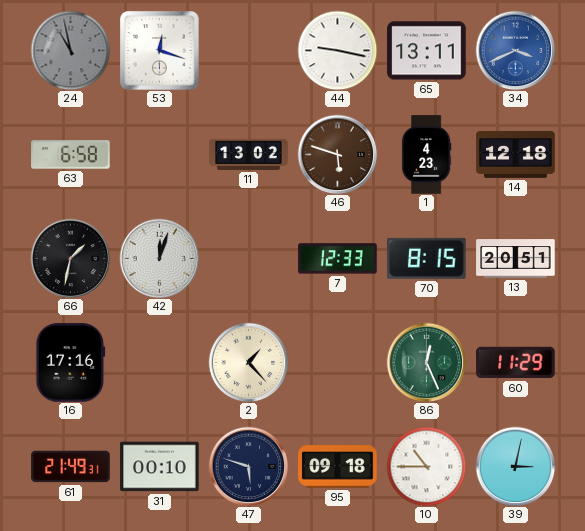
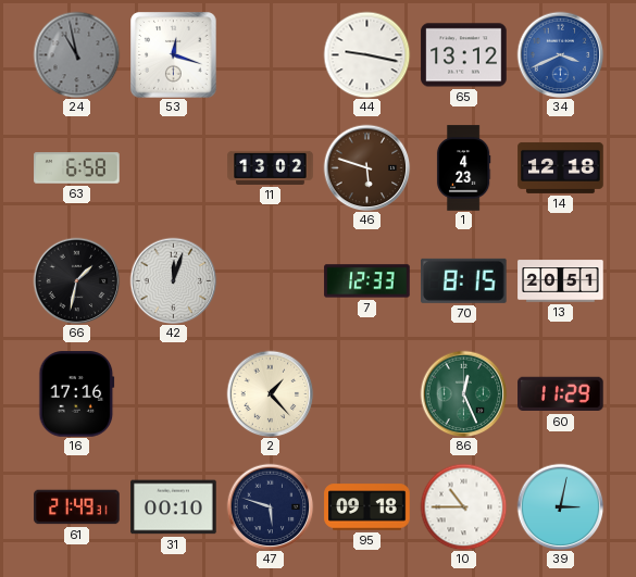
65: 13:11 -> 13:12
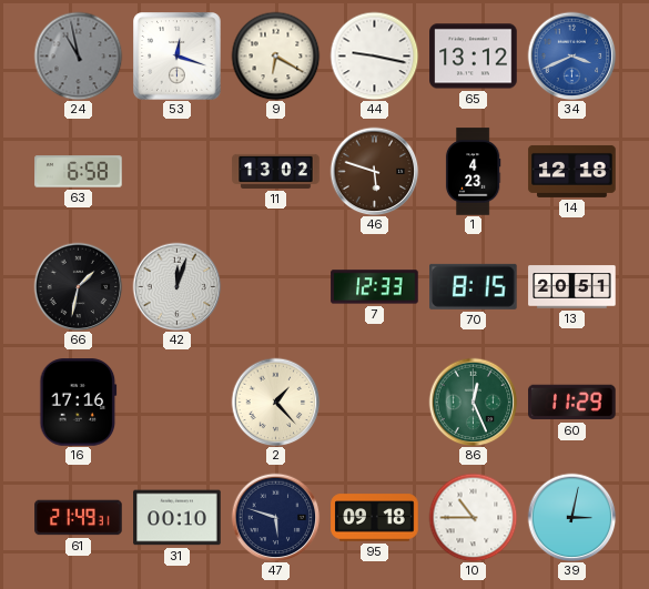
9: none -> 6:20
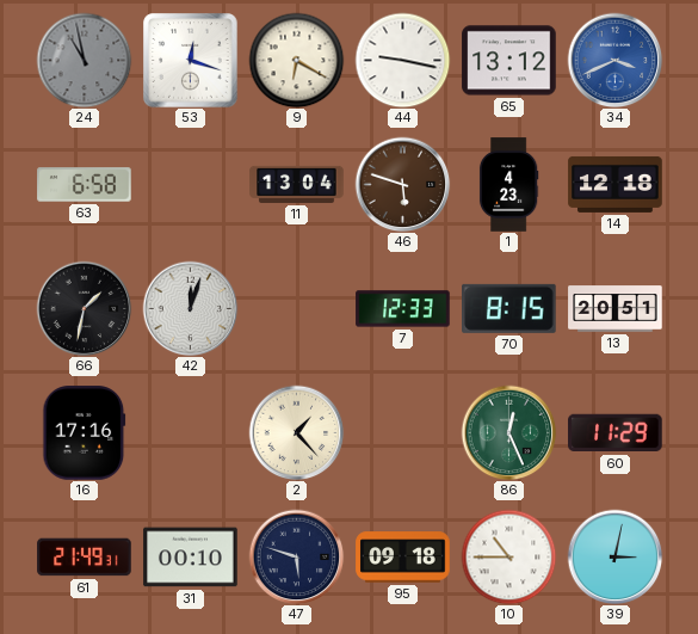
11: 13:02 -> 13:04
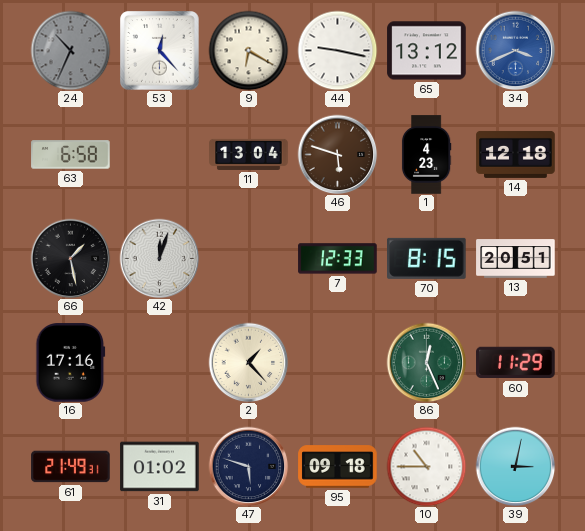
24: 10:58 -> 10:34
53: 12:18 -> 12:23
66: 1:32 -> 1:28
31: 00:10 -> 01:02
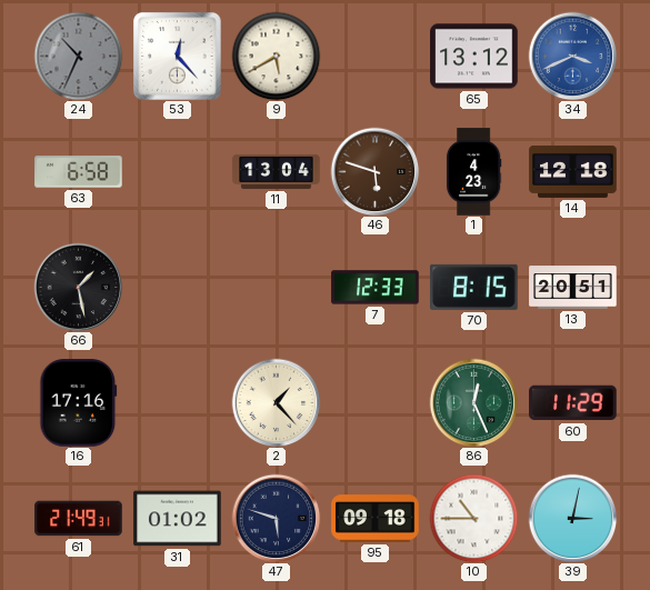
9: 6:20 -> 5:40
44: 9:17 -> none
42: 12:03 -> none
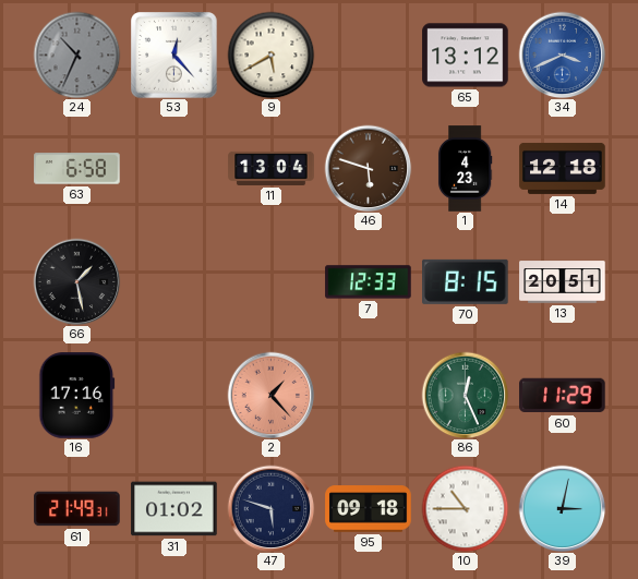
2 dial: cream -> salmon
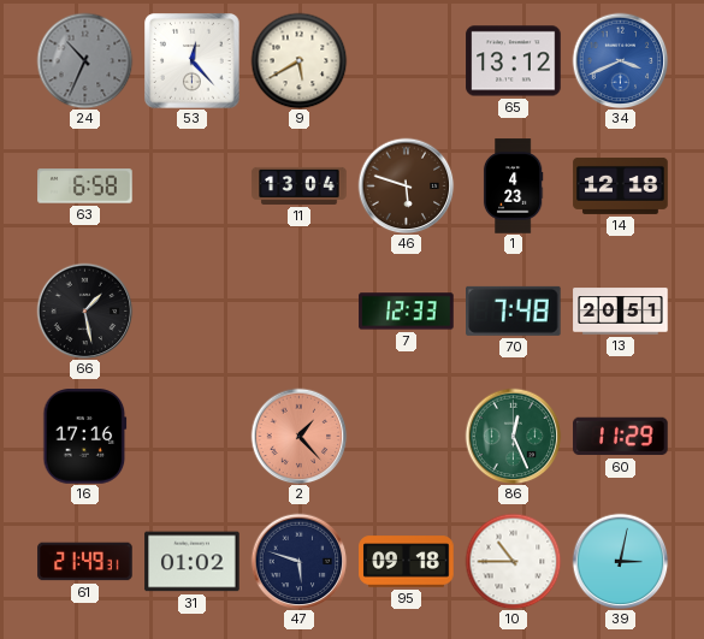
70: 8:15 -> 7:48
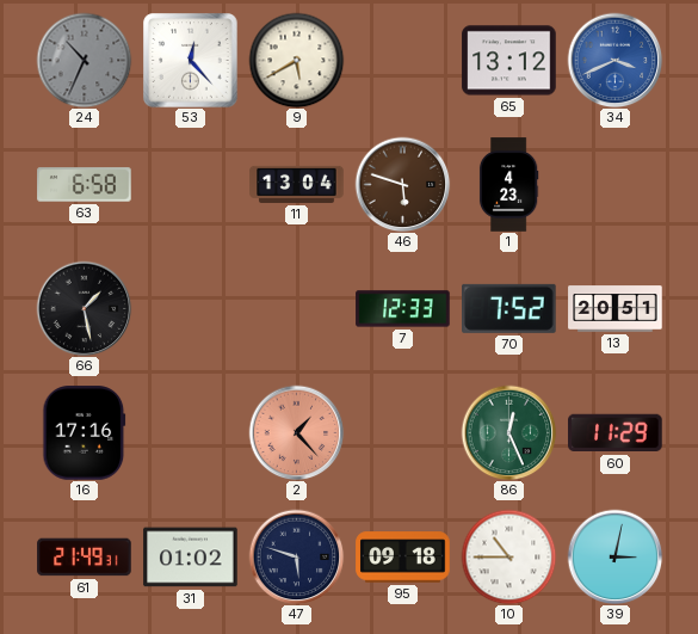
14: 12:18 -> none
70: 7:48 -> 7:52
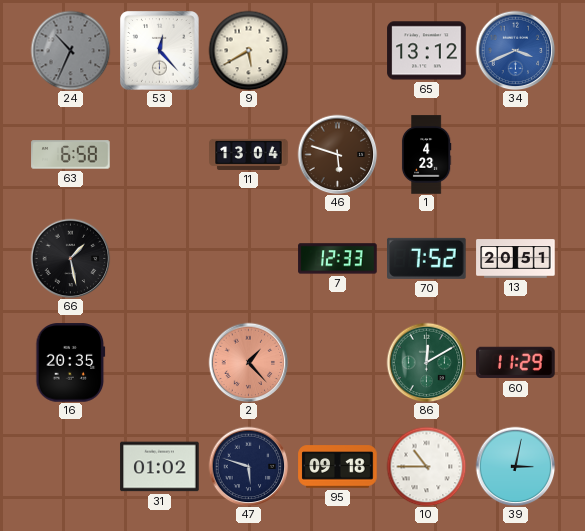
16: 17:16 -> 20:35
86: 12:26 -> 12:10
61: 21:49 -> none
